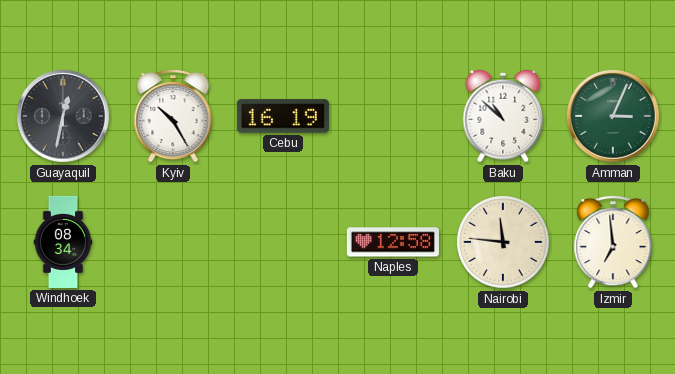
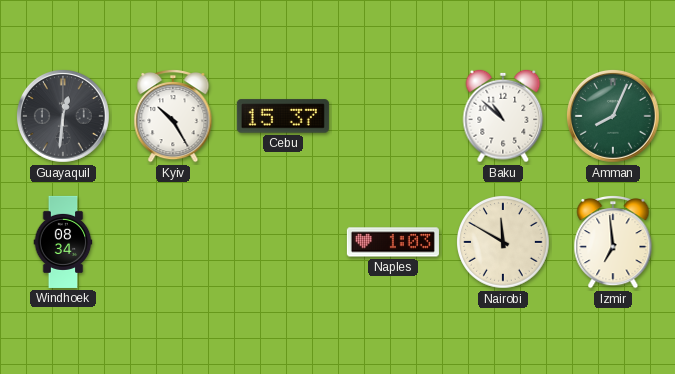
Guayaquil: 12:32 -> 12:31
Cebu: 16:19 -> 15:37
Amman: 3:04 -> 8:04
Naples: 12:58 -> 1:03
Nairobi: 11:46 -> 11:50
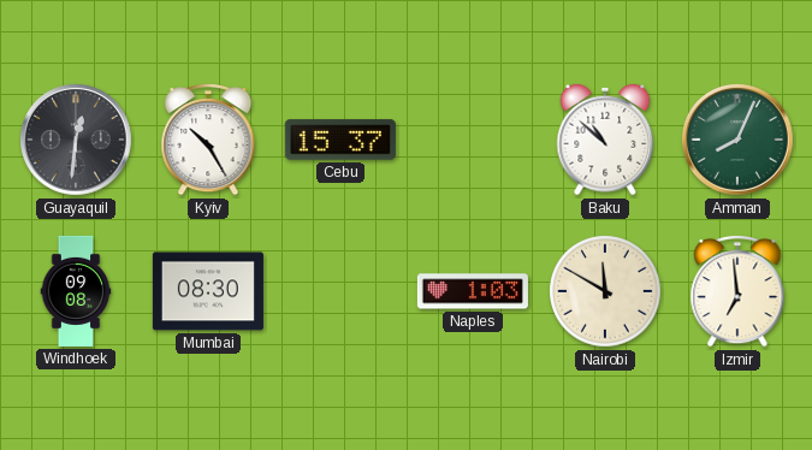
Windhoek: 08:34 -> 09:08
Mumbai: none -> 08:30
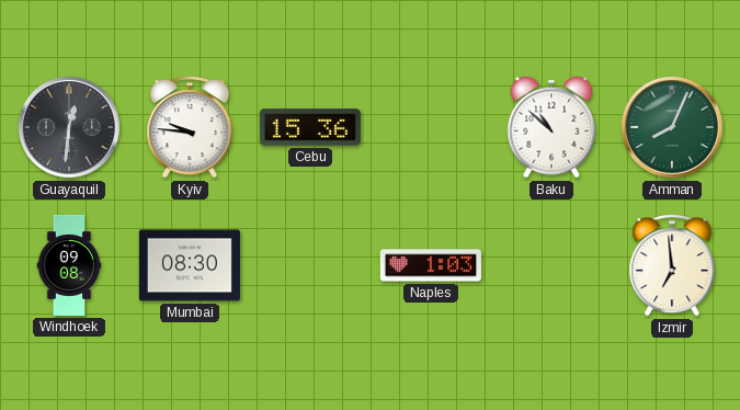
Kyiv: 10:25 -> 9:46
Cebu: 15:37 -> 15:36
Nairobi: 11:50 -> none
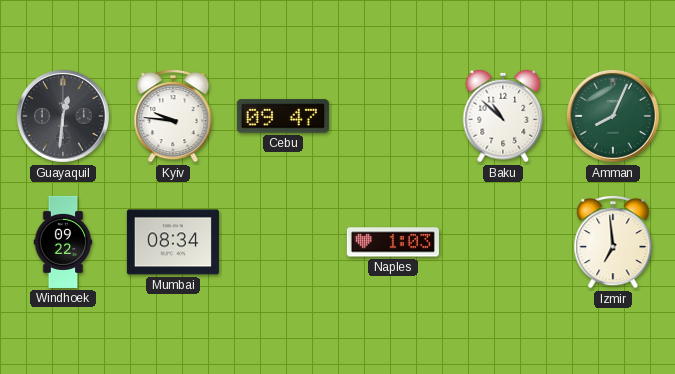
Cebu: 15:36 -> 09:47
Windhoek: 09:08 -> 09:22
Mumbai: 08:30 -> 08:34
